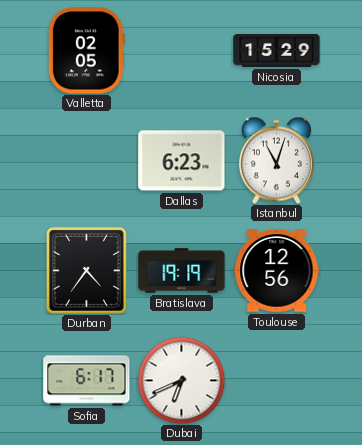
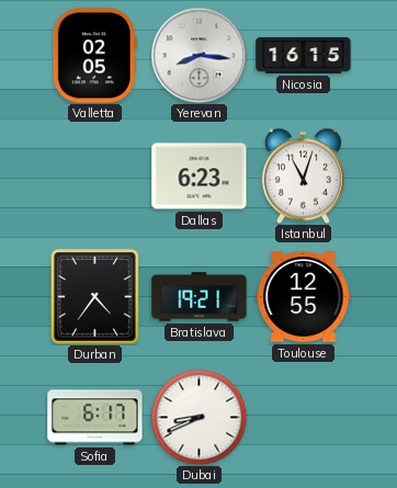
Yerevan: none -> 8:16
Nicosia: 15:29 -> 16:15
Bratislava: 19:19 -> 19:21
Toulouse: 12:56 -> 12:55
Dubai: 6:41 -> 8:41
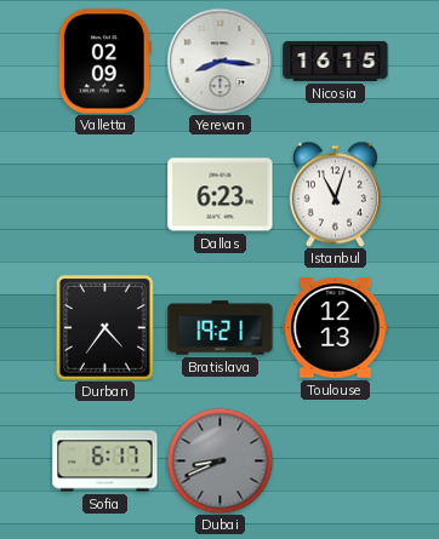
Valletta: 02:05 -> 02:09
Toulouse: 12:55 -> 12:13
Dubai dial: white -> grey
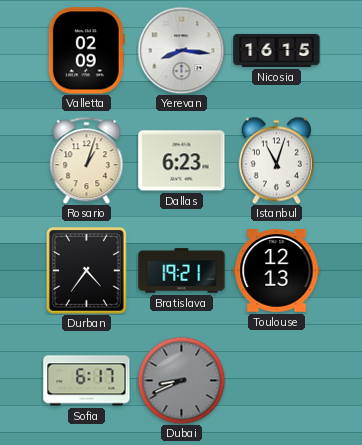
Rosario: none -> 1:03
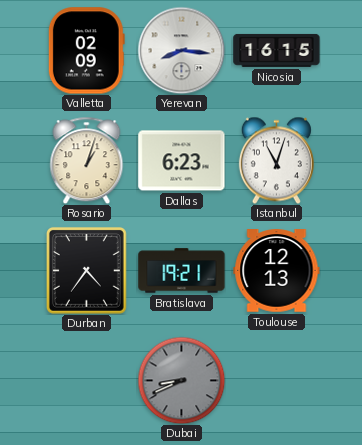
Sofia: 6:17 -> none
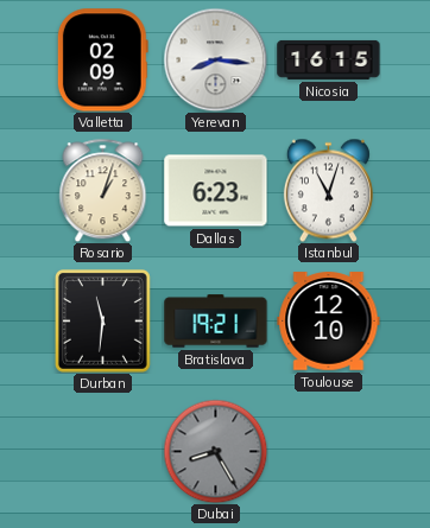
Durban: 4:36 -> 11:31
Toulouse: 12:13 -> 12:10
Dubai: 8:41 -> 8:25
